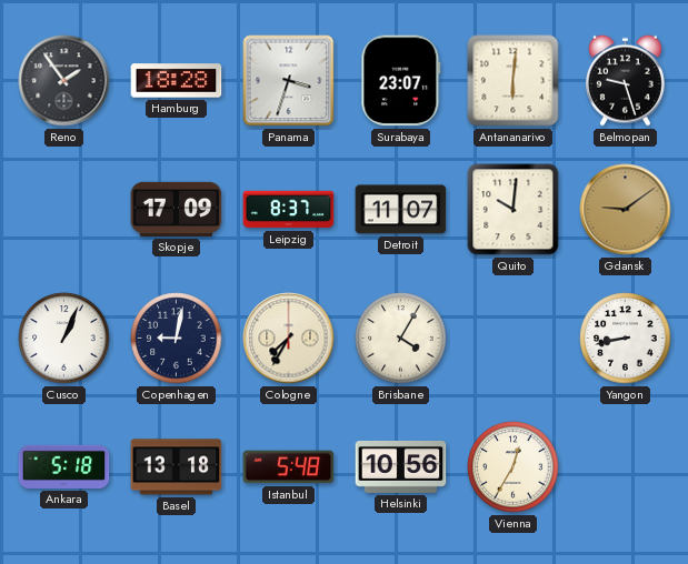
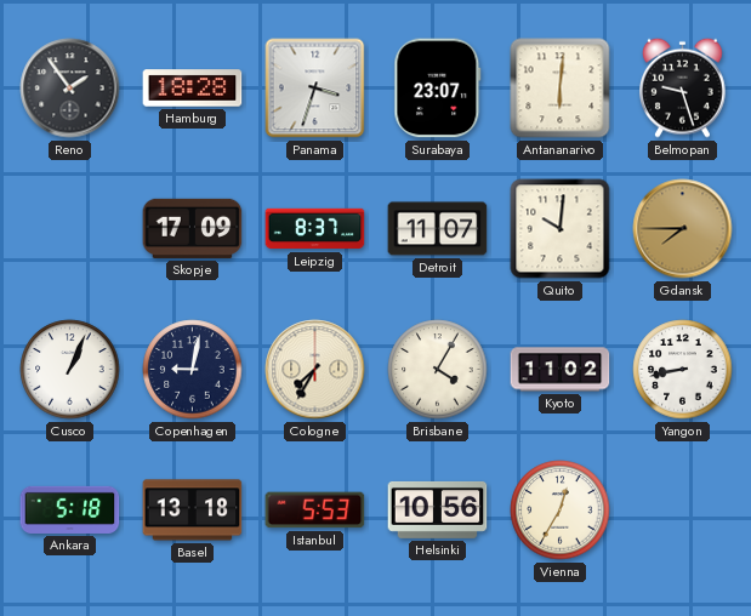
Gdansk: 9:09 -> 7:45
Kyoto: none -> 11:02
Istanbul: 5:48 -> 5:53
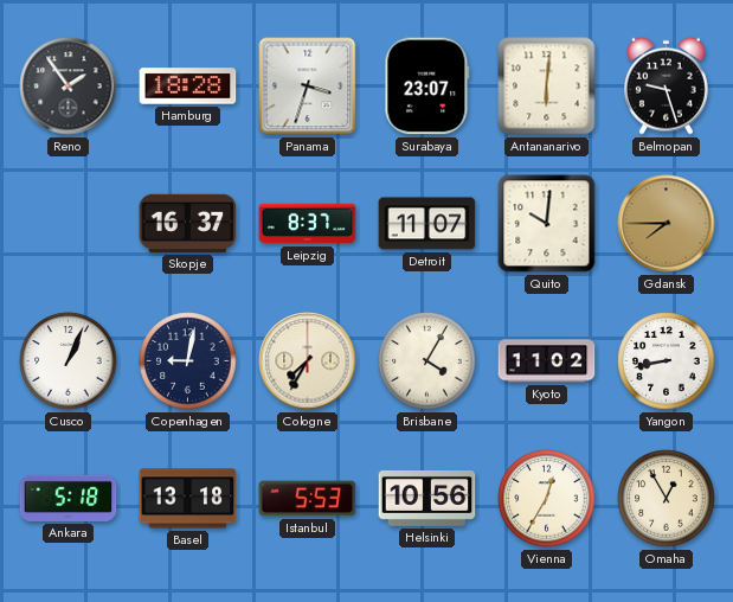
Skopje: 17:09 -> 16:37
Omaha: none -> 12:55
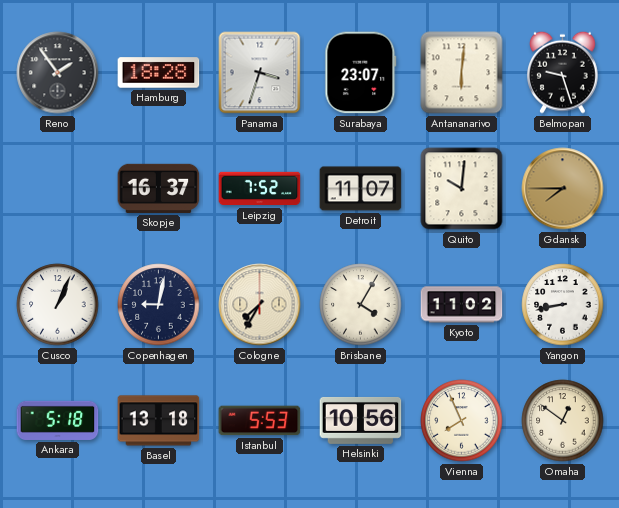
Leipzig: 8:37 -> 7:52
Vienna: 12:35 -> 7:56
Omaha: 12:55 -> 12:51
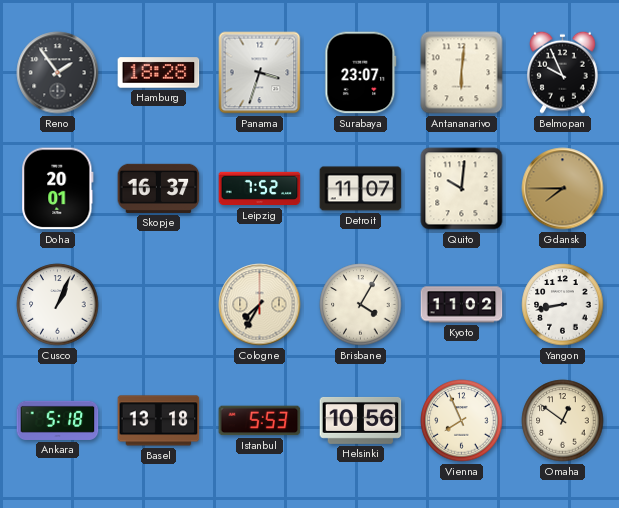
Belmopan: 9:27 -> 9:56
Doha: none -> 20:01
Copenhagen: 9:02 -> none
